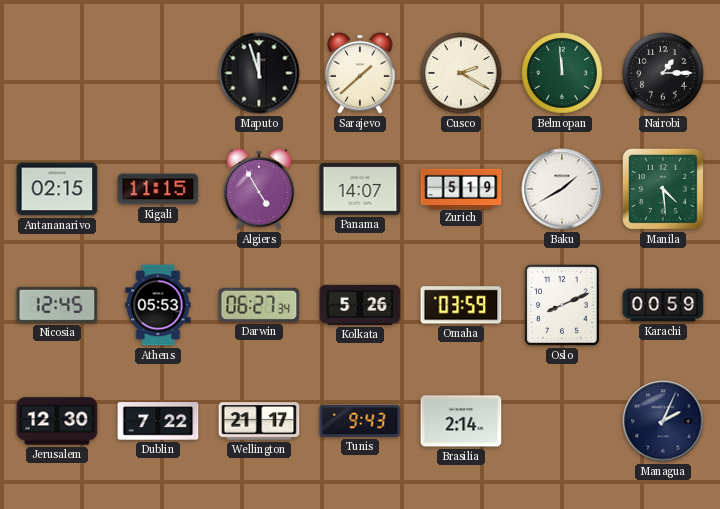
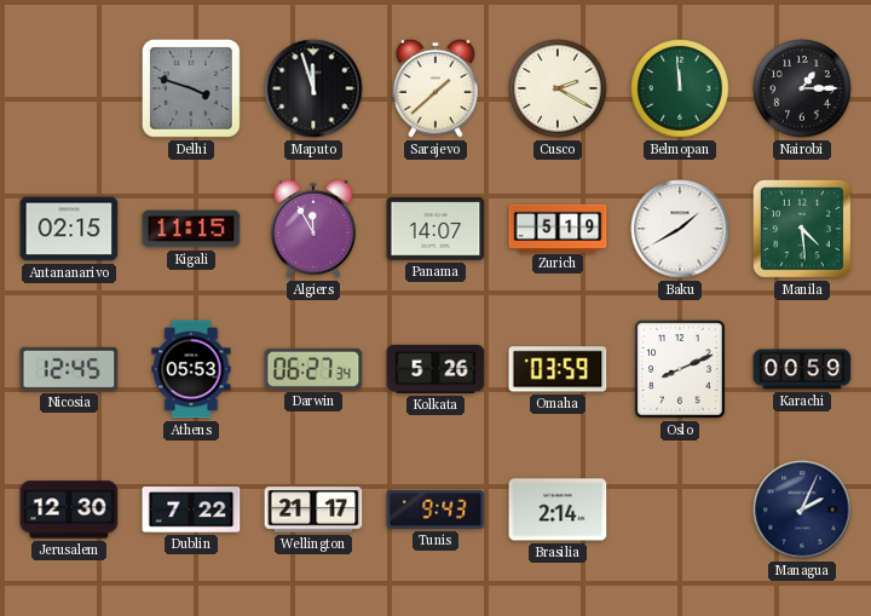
Delhi: none -> 3:48
Algiers: 4:55 -> 11:55
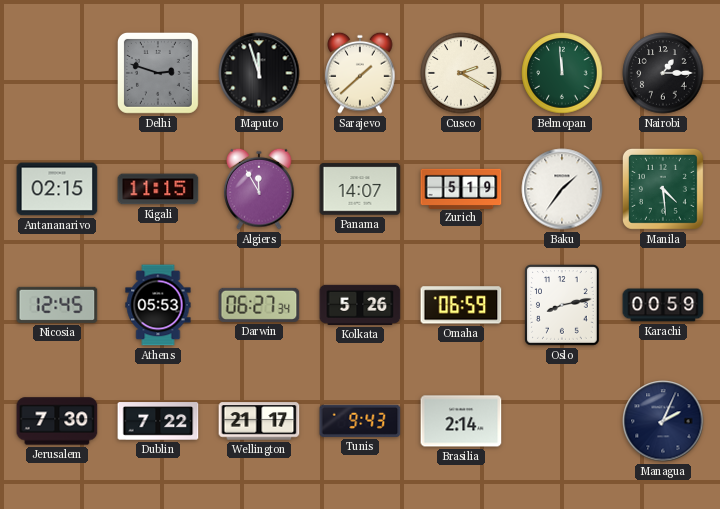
Delhi: 3:48 -> 2:48
Baku: 1:40 -> 1:36
Omaha: 03:59 -> 06:59
Oslo: 8:11 -> 8:13
Jerusalem: 12:30 -> 7:30
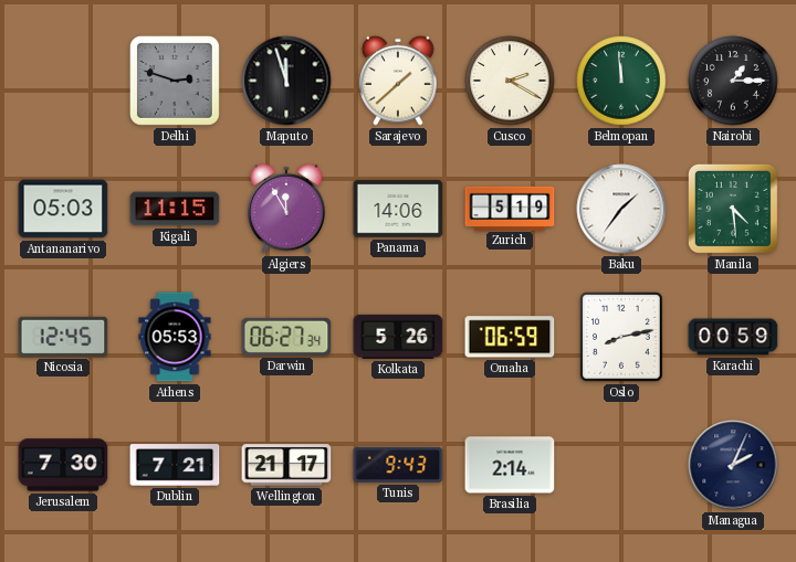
Antananarivo: 02:15 -> 05:03
Panama: 14:07 -> 14:06
Dublin: 7:22 -> 7:21
